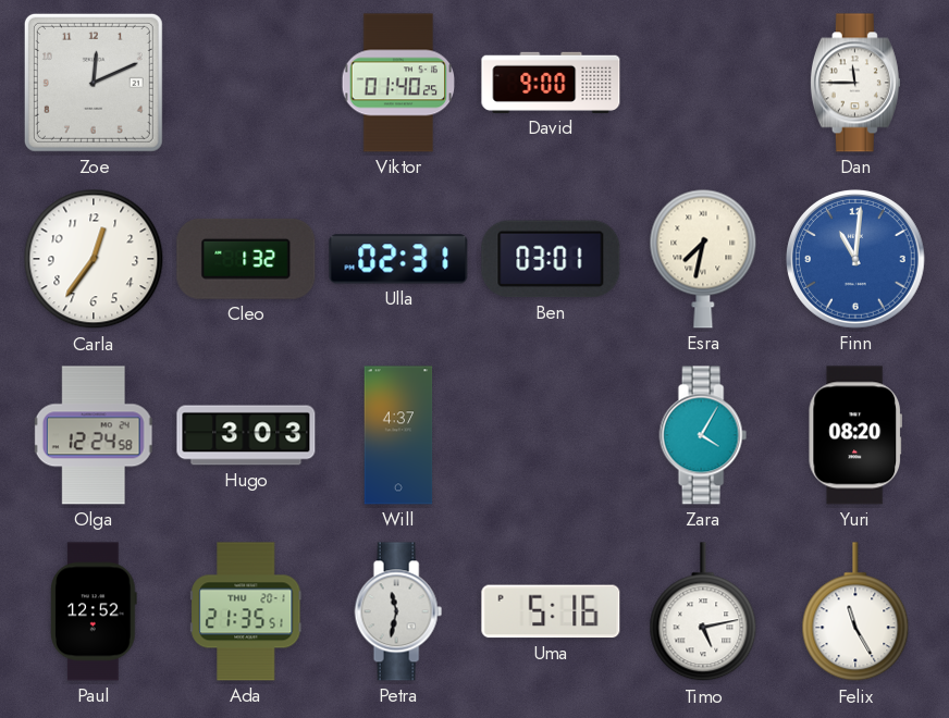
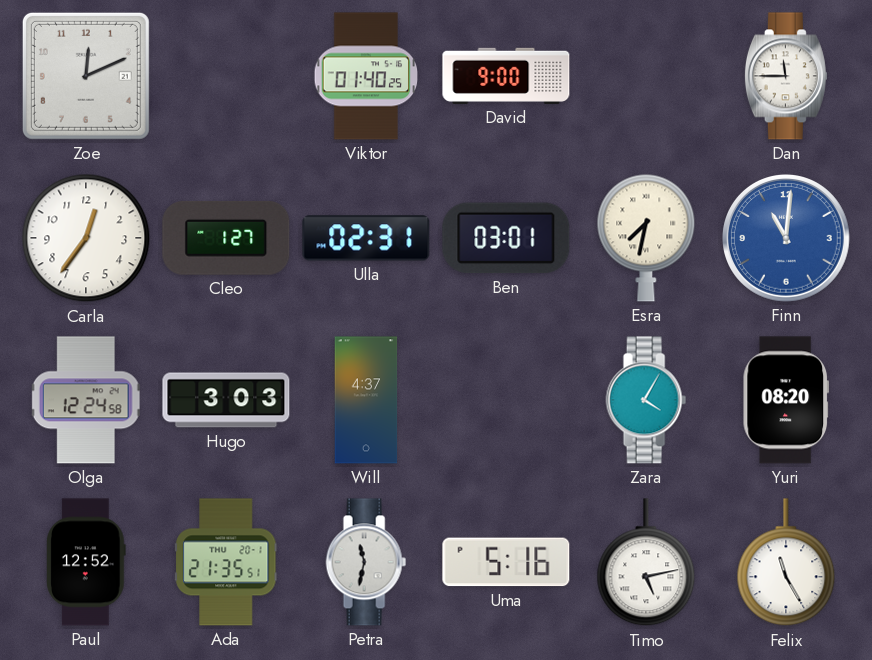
Cleo: 1:32 -> 1:27
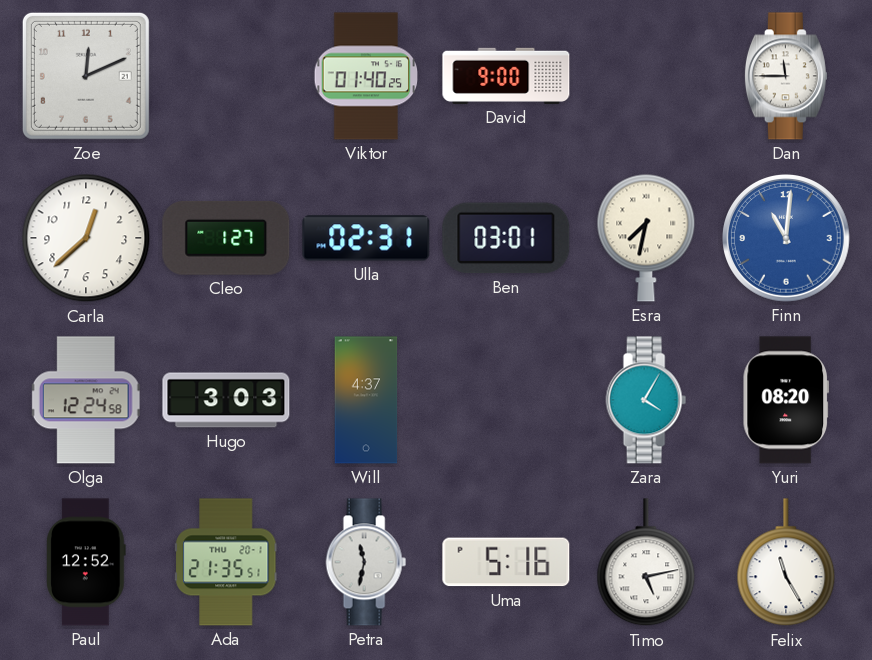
Carla: 12:36 -> 12:38
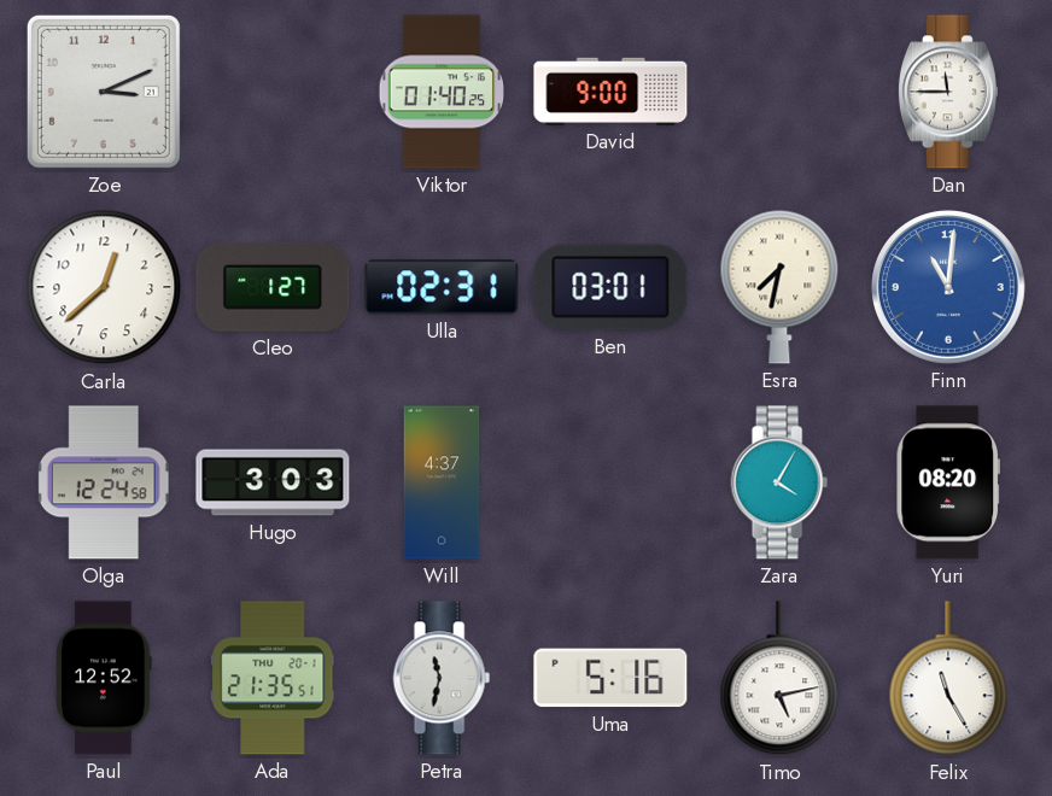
Zoe: 12:11 -> 3:11
